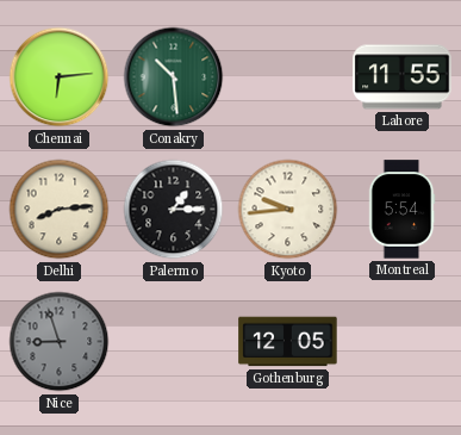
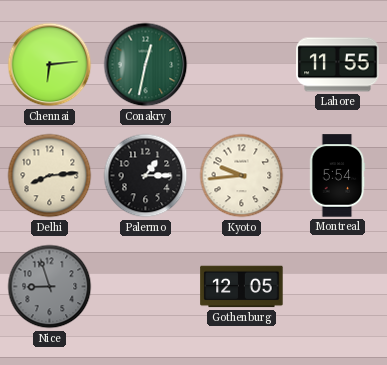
Conakry: 10:29 -> 12:32
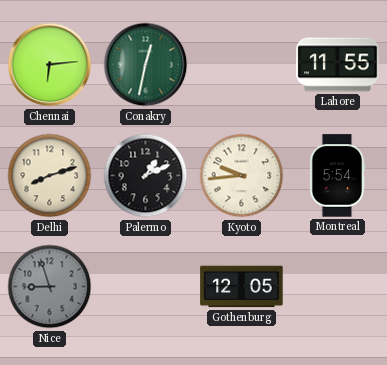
Delhi: 8:14 -> 8:12
Palermo: 1:15 -> 1:11
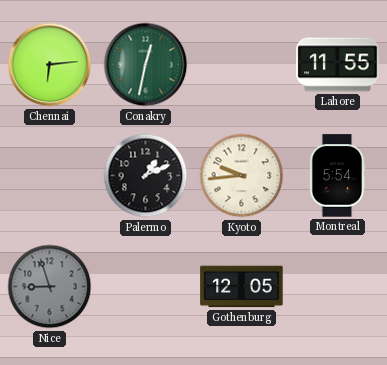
Delhi: 8:12 -> none
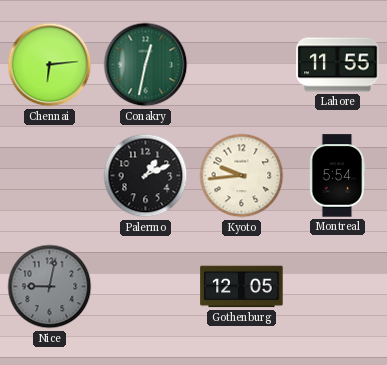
Nice: 8:57 -> 9:02
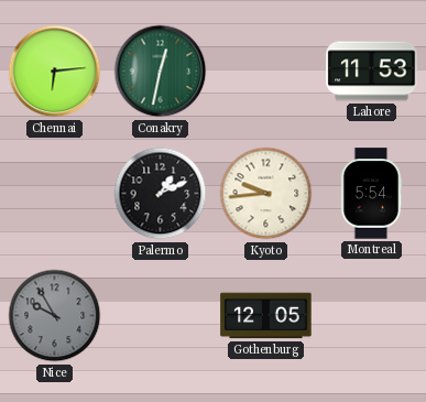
Lahore: 11:55 -> 11:53
Nice: 9:02 -> 9:55
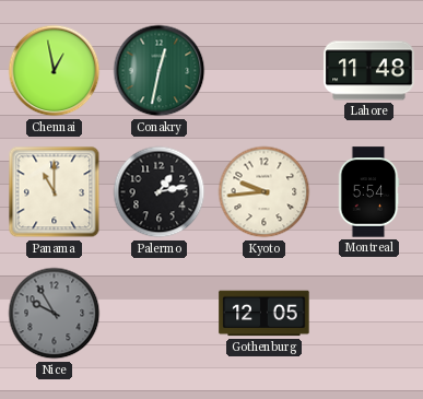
Chennai: 6:14 -> 12:58
Lahore: 11:53 -> 11:48
Panama: none -> 11:00
Palermo: 1:11 -> 1:13
